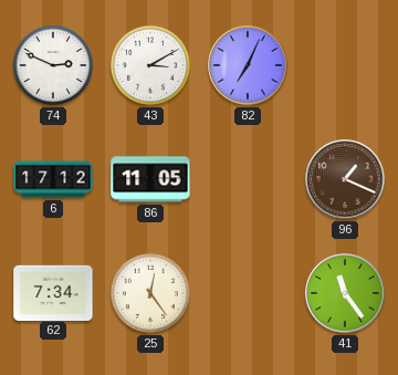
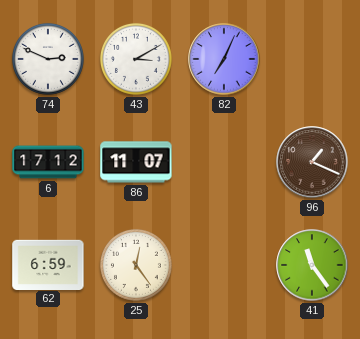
86: 11:05 -> 11:07
62: 7:34 -> 6:59
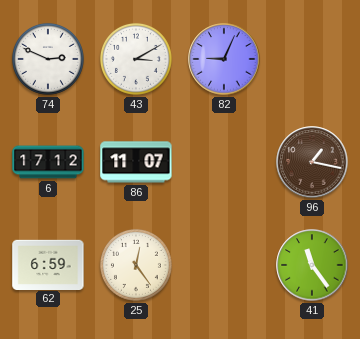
82: 7:04 -> 9:04
96: 1:19 -> 1:17
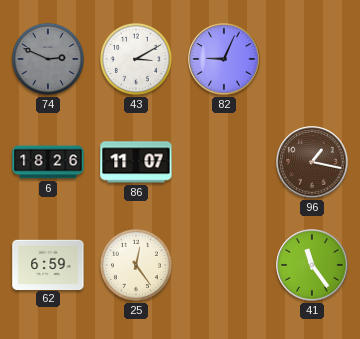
74 dial: white -> grey
6: 17:12 -> 18:26
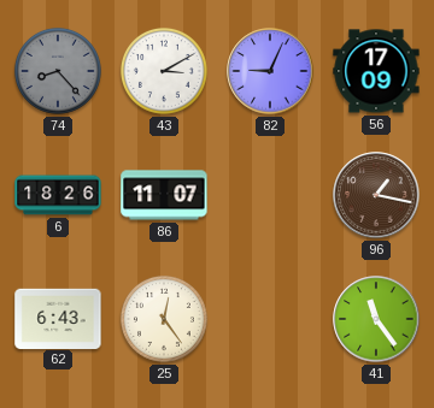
74: 2:49 -> 8:23
56: none -> 17:09
62: 6:59 -> 6:43
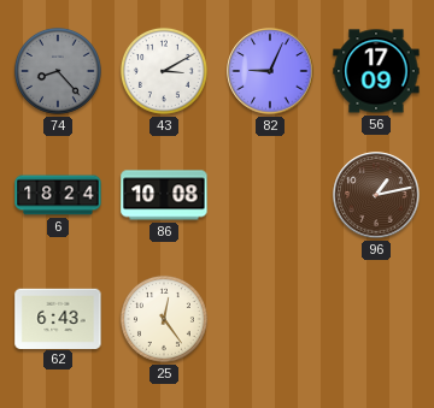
6: 18:26 -> 18:24
86: 11:07 -> 10:08
96: 1:17 -> 1:13
41: 11:24 -> none
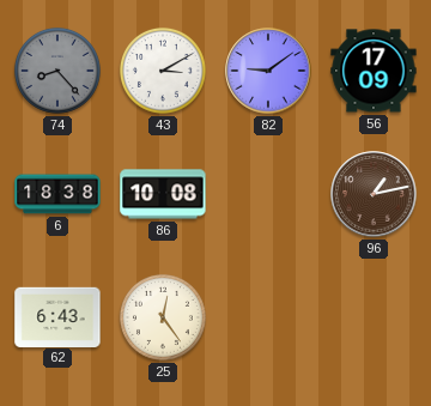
82: 9:04 -> 9:09
6: 18:24 -> 18:38
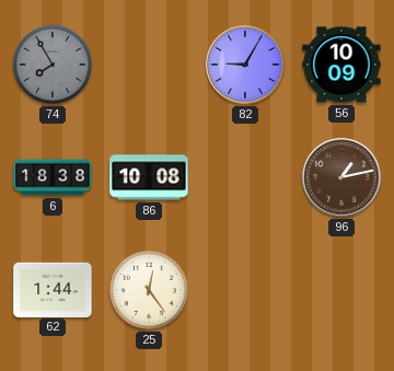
74: 8:23 -> 7:55
43: 3:10 -> none
82: 9:09 -> 9:05
56: 17:09 -> 10:09
62: 6:43 -> 1:44
